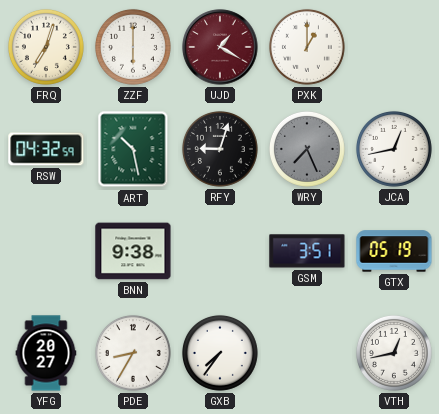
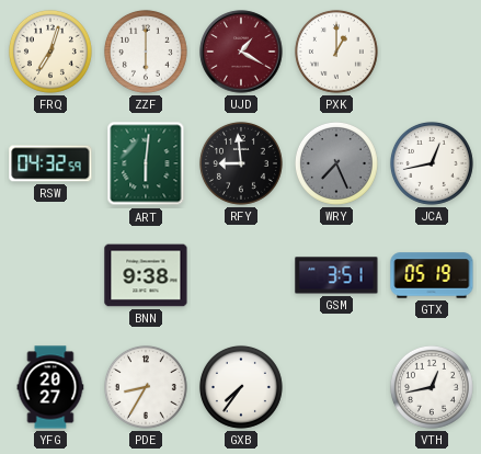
ART: 10:28 -> 6:01
RFY: 9:03 -> 8:59
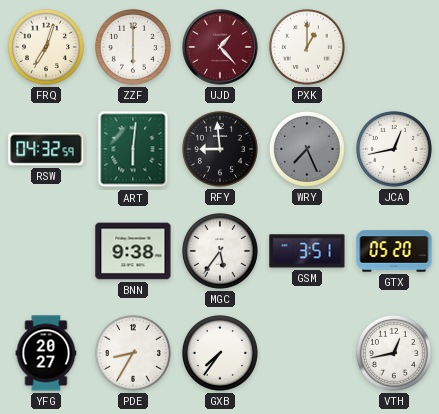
UJD: 1:20 -> 1:23
MGC: none -> 5:36
GTX: 05:19 -> 05:20
